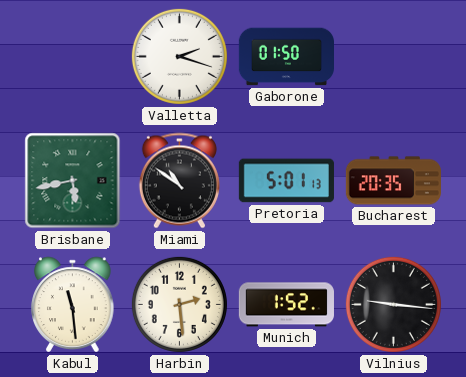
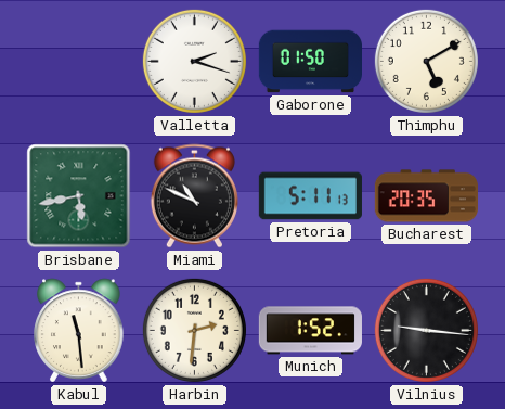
Thimphu: none -> 5:10
Miami: 10:51 -> 10:49
Pretoria: 5:01 -> 5:11
Harbin: 2:29 -> 2:31
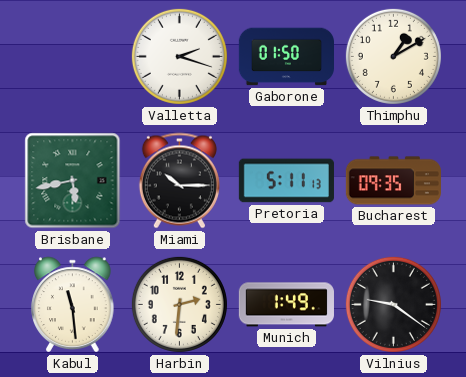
Thimphu: 5:10 -> 1:10
Miami: 10:49 -> 10:15
Bucharest: 20:35 -> 09:35
Munich: 1:52 -> 1:49
Vilnius: 9:16 -> 9:21
